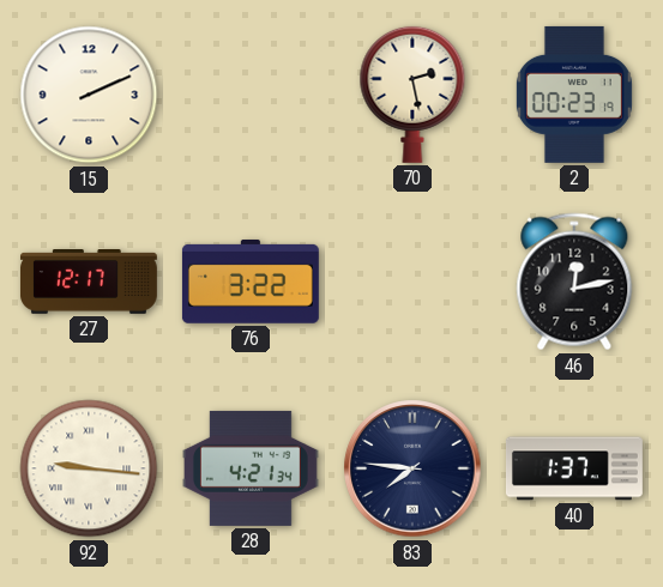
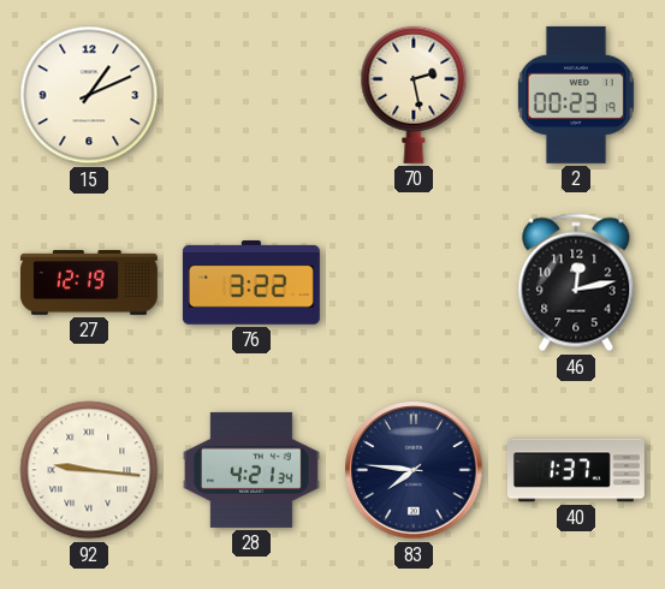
15: 2:11 -> 1:11
27: 12:17 -> 12:19
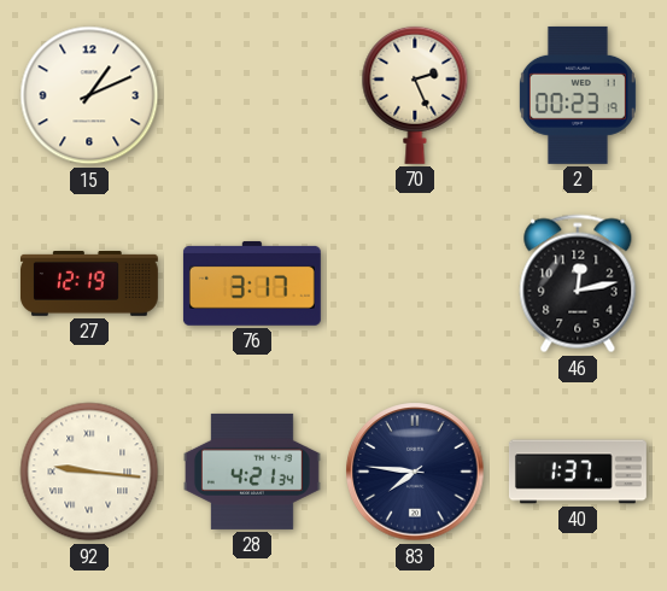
70: 2:28 -> 2:26
76: 3:22 -> 3:17
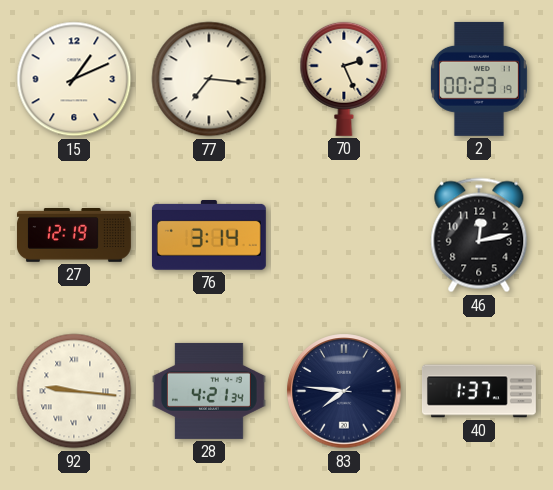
77: none -> 7:16
76: 3:17 -> 3:14
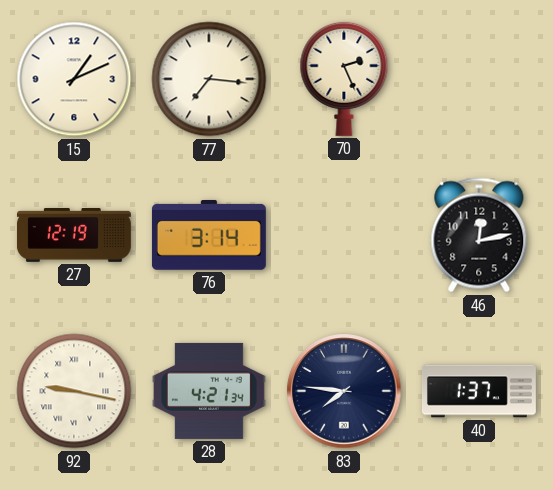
2: 00:23 -> none
92: 9:16 -> 9:17
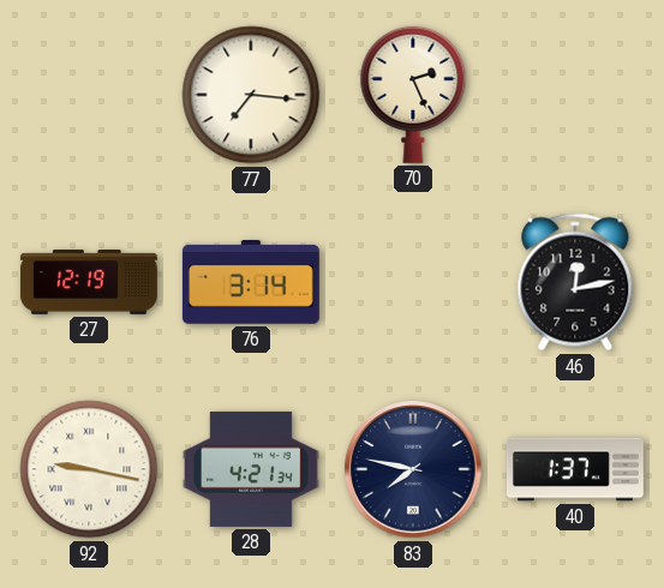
15: 1:11 -> none
83: 7:46 -> 7:47
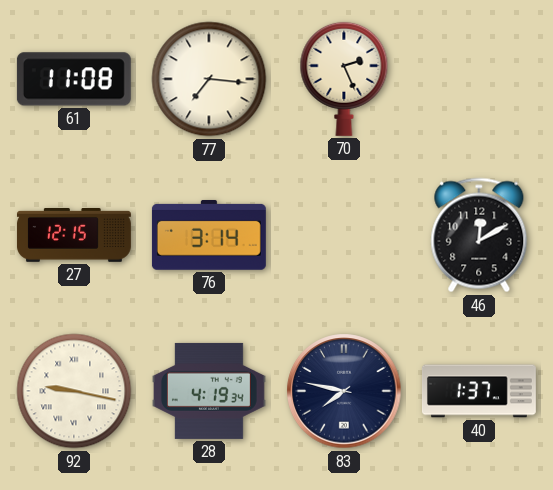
61: none -> 11:08
27: 12:19 -> 12:15
46: 12:13 -> 12:10
28: 4:21 -> 4:19
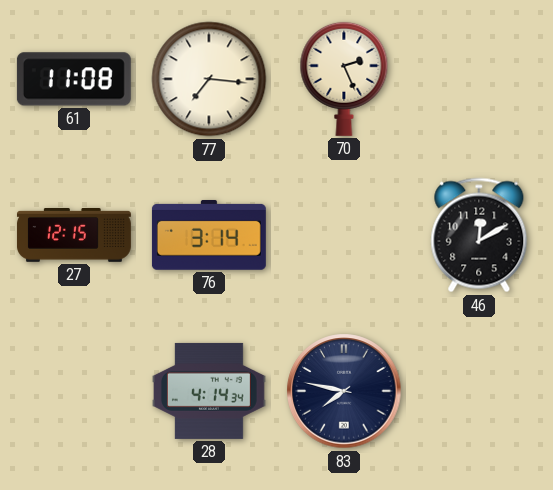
92: 9:17 -> none
28: 4:19 -> 4:14
40: 1:37 -> none
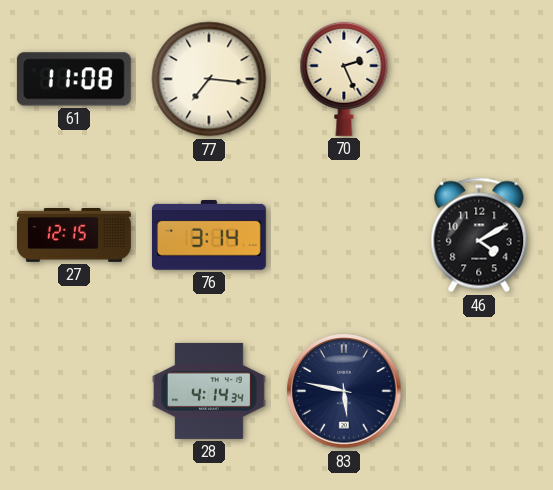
46: 12:10 -> 4:10
83: 7:47 -> 5:47
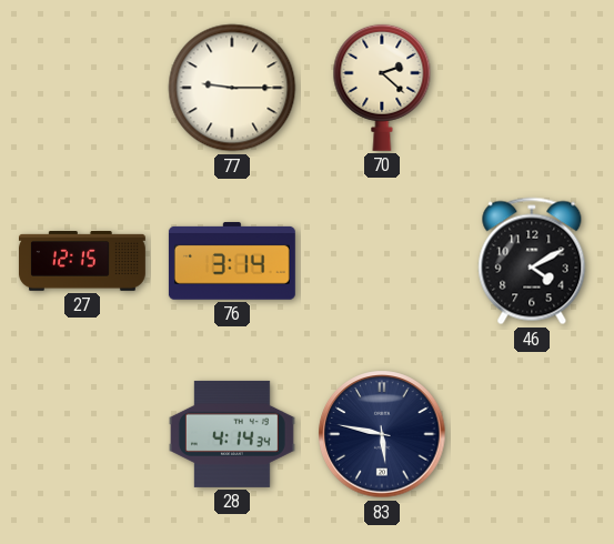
61: 11:08 -> none
77: 7:16 -> 9:15
70: 2:26 -> 2:22
